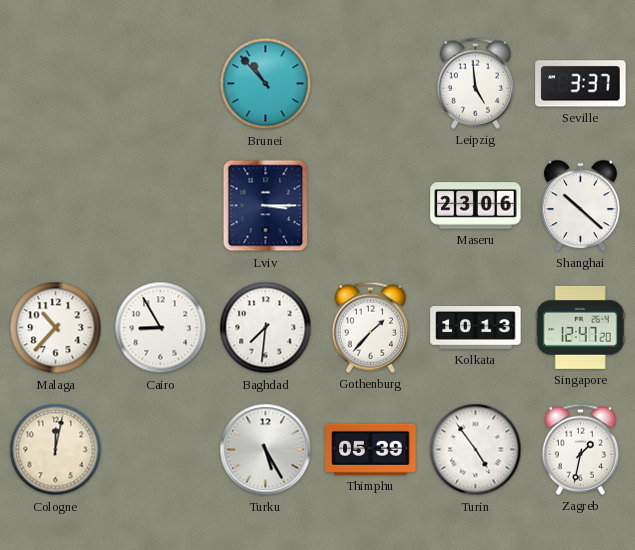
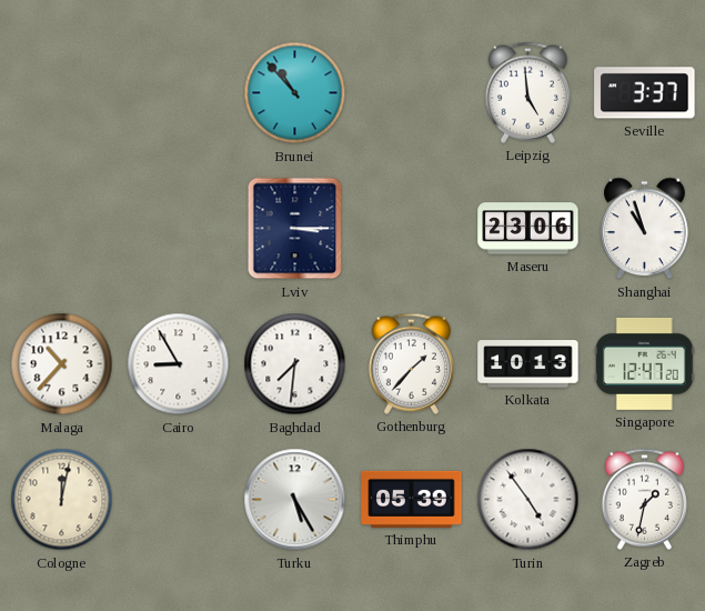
Shanghai: 10:22 -> 10:57
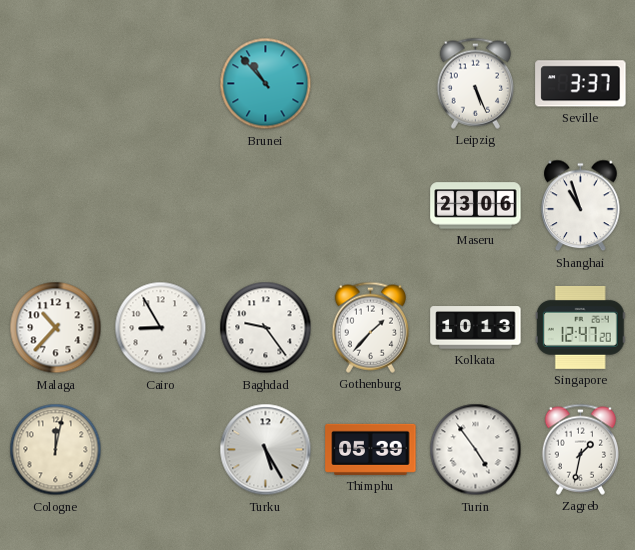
Leipzig: 4:59 -> 5:26
Lviv: 3:15 -> none
Baghdad: 7:31 -> 9:24
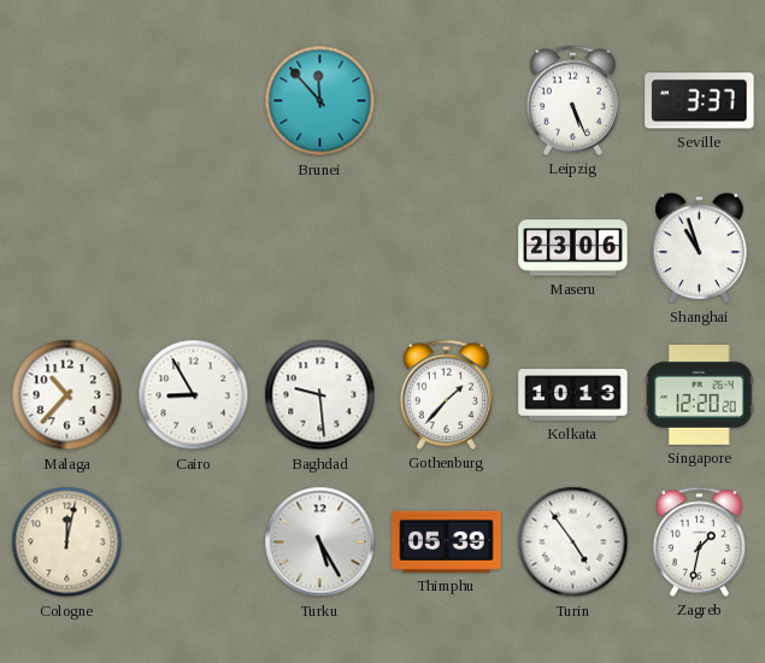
Brunei: 10:53 -> 11:53
Baghdad: 9:24 -> 9:29
Singapore: 12:47 -> 12:20
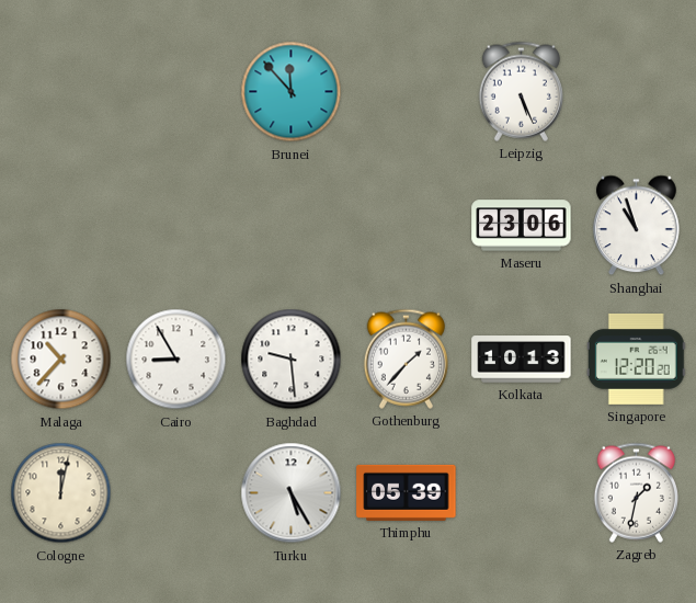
Seville: 3:37 -> none
Turin: 4:54 -> none
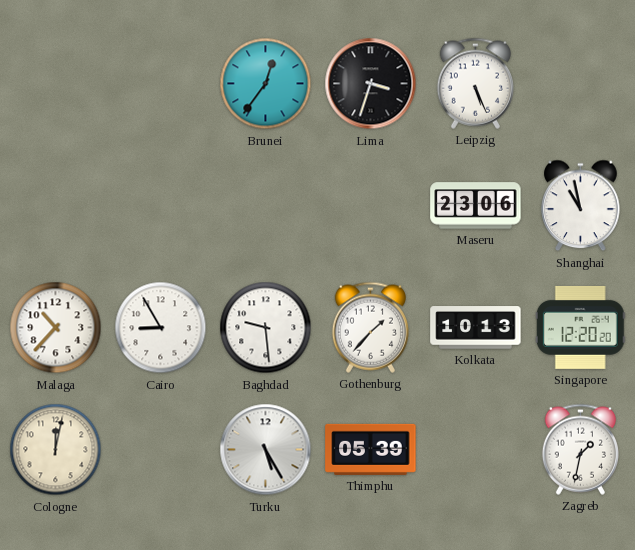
Brunei: 11:53 -> 12:36
Lima: none -> 3:33
Shanghai: 10:57 -> 10:58
